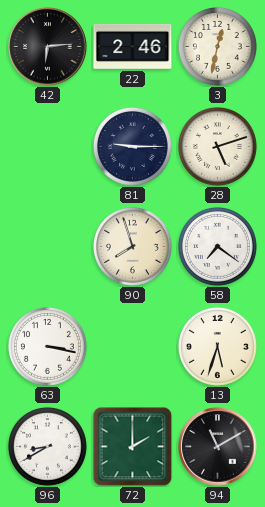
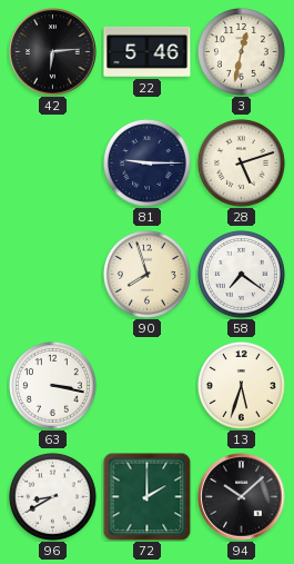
22: 2:46 -> 5:46
94: 11:10 -> 10:08
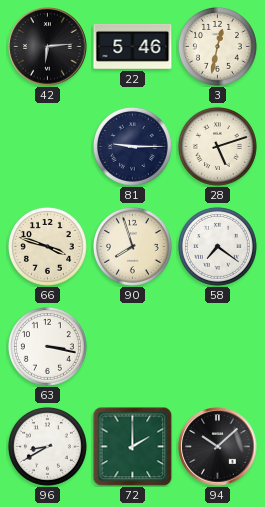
66: none -> 3:48
13: 5:33 -> none
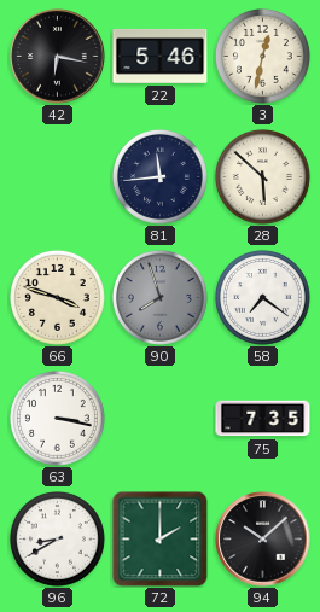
42: 6:14 -> 6:17
81: 9:15 -> 11:44
28: 5:12 -> 5:52
90 dial: cream -> grey
75: none -> 7:35
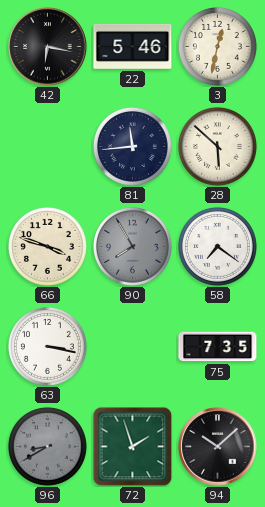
90: 7:57 -> 7:55
96 dial: white -> grey
72: 2:00 -> 1:57
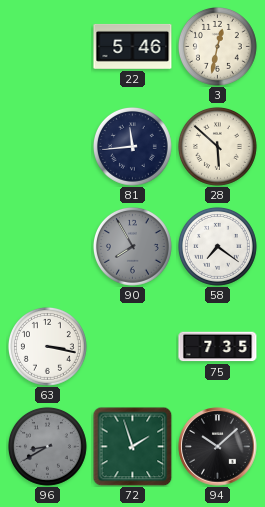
42: 6:17 -> none
66: 3:48 -> none
